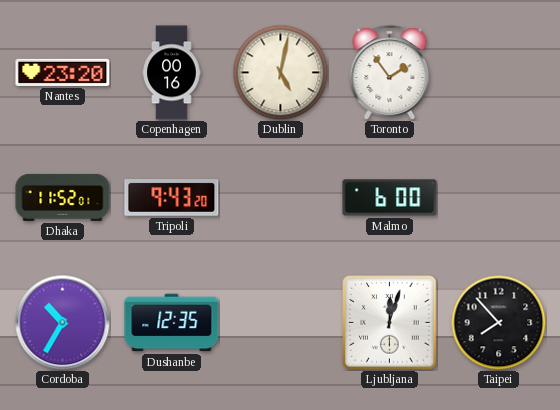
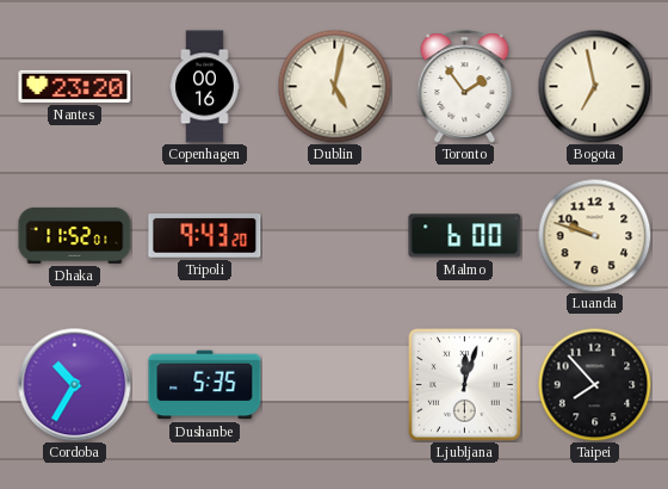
Bogota: none -> 6:58
Luanda: none -> 9:48
Dushanbe: 12:35 -> 5:35
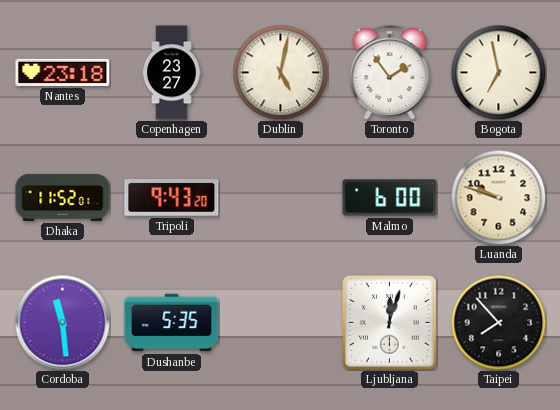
Nantes: 23:20 -> 23:18
Copenhagen: 00:16 -> 23:27
Cordoba: 10:35 -> 11:29
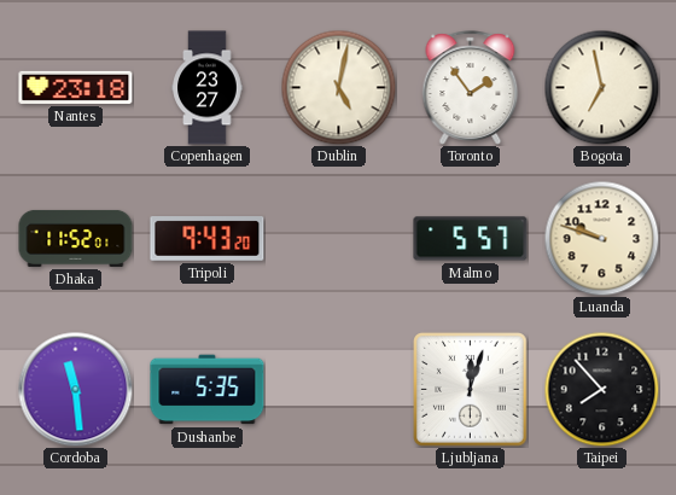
Malmo: 6:00 -> 5:57
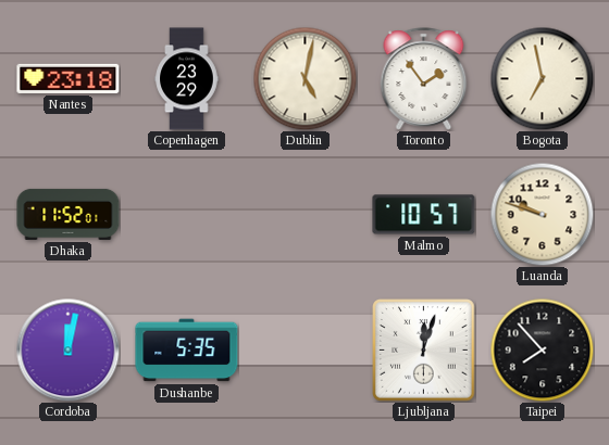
Copenhagen: 23:27 -> 23:29
Tripoli: 9:43 -> none
Malmo: 5:57 -> 10:57
Cordoba: 11:29 -> 12:02
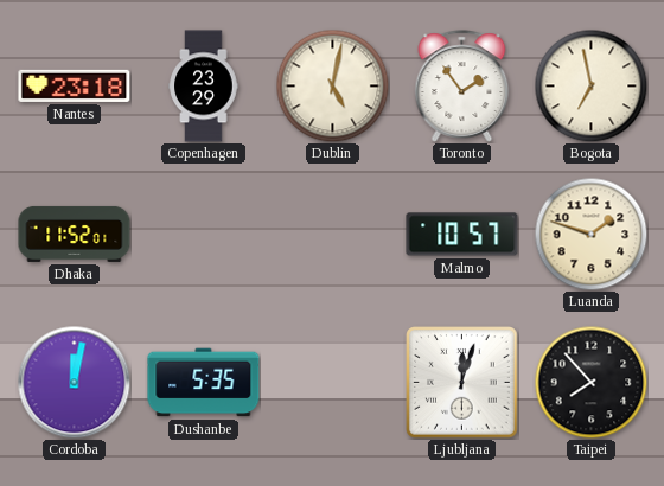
Luanda: 9:48 -> 1:48
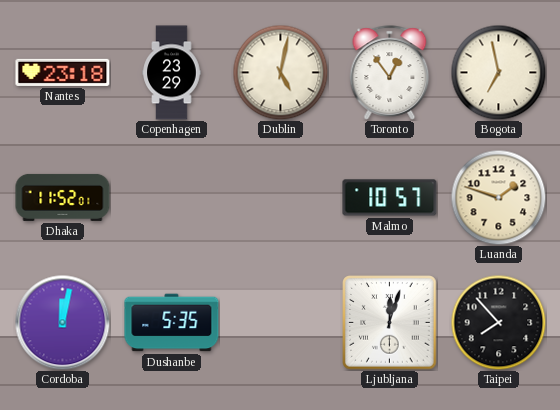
Toronto: 1:54 -> 12:54
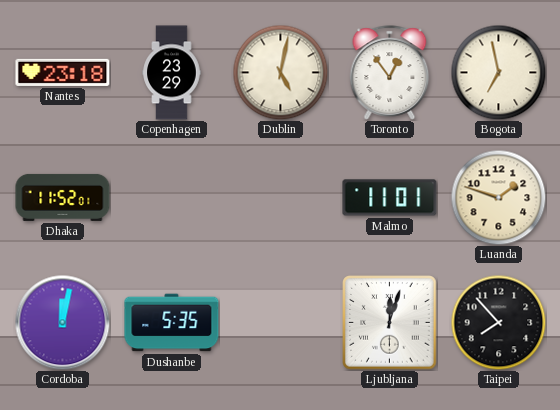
Malmo: 10:57 -> 11:01
